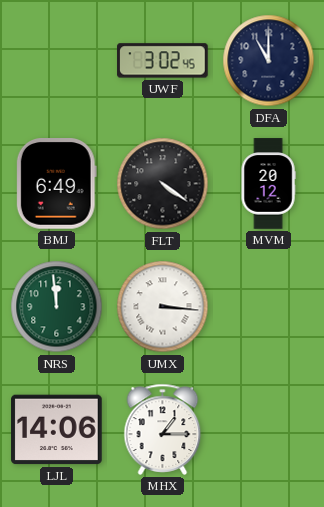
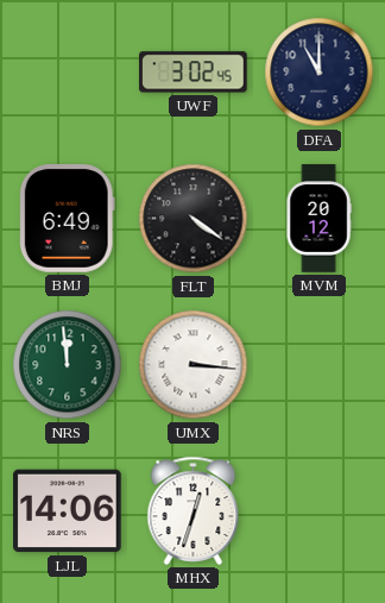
MHX: 1:15 -> 12:33
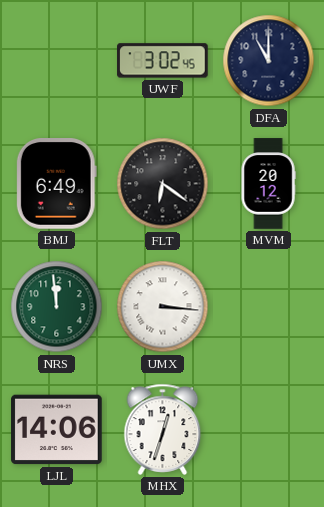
FLT: 4:21 -> 6:21
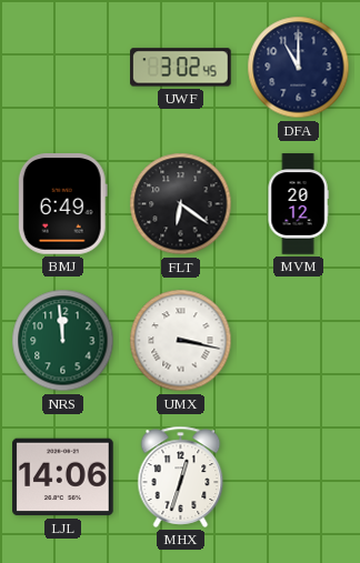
UMX: 3:16 -> 3:17
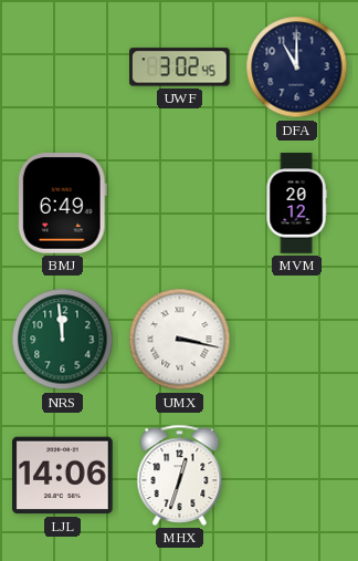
FLT: 6:21 -> none
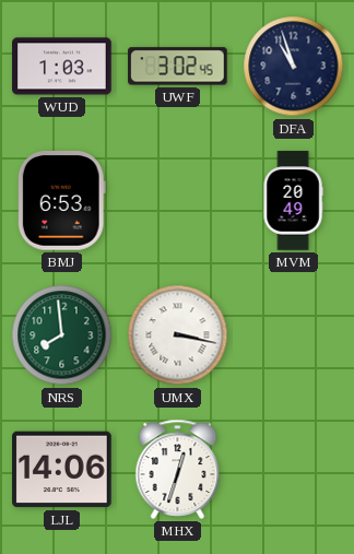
WUD: none -> 1:03
DFA: 11:00 -> 10:57
BMJ: 6:49 -> 6:53
MVM: 20:12 -> 20:49
NRS: 11:59 -> 7:59
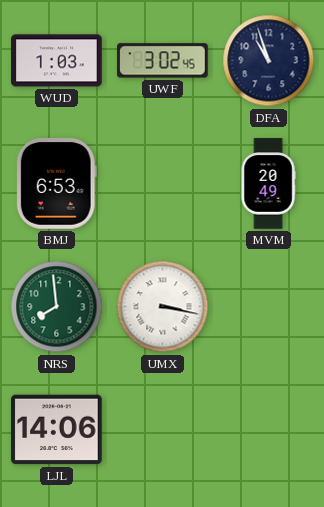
MHX: 12:33 -> none
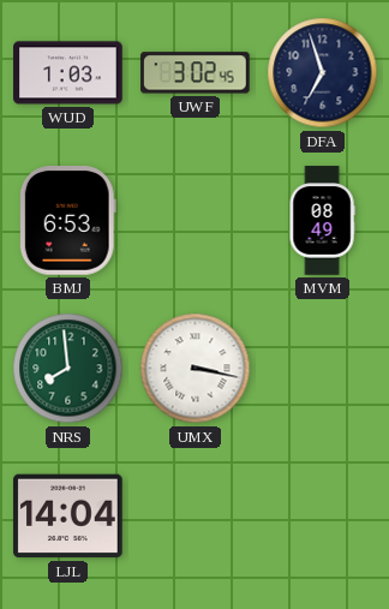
DFA: 10:57 -> 6:57
MVM: 20:49 -> 08:49
LJL: 14:06 -> 14:04
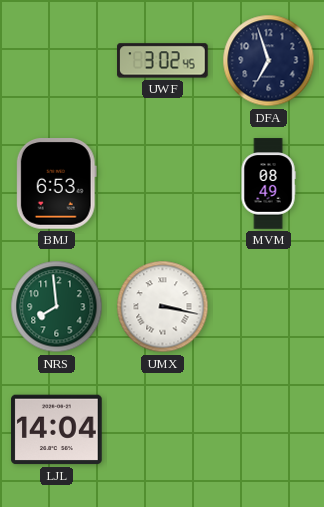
WUD: 1:03 -> none
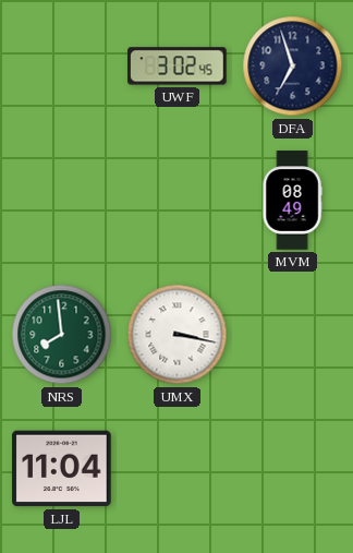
BMJ: 6:53 -> none
LJL: 14:04 -> 11:04
